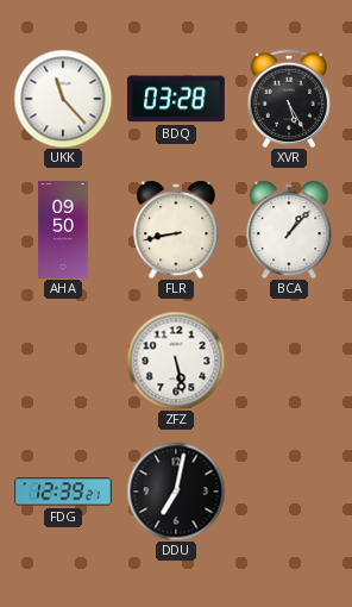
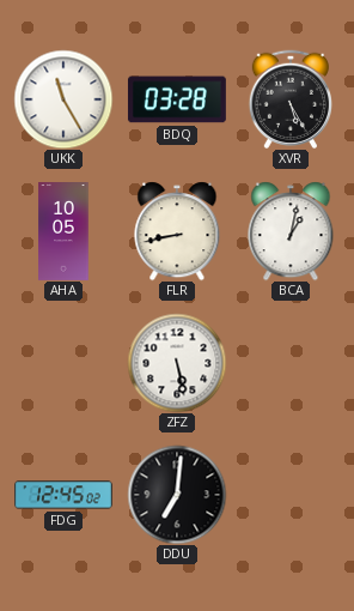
UKK: 11:23 -> 11:25
AHA: 09:50 -> 10:05
BCA: 1:07 -> 1:02
FDG: 12:39 -> 12:45
DDU: 7:02 -> 7:01
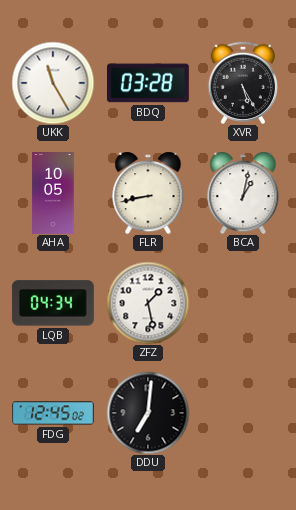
LQB: none -> 04:34
ZFZ: 5:28 -> 1:28
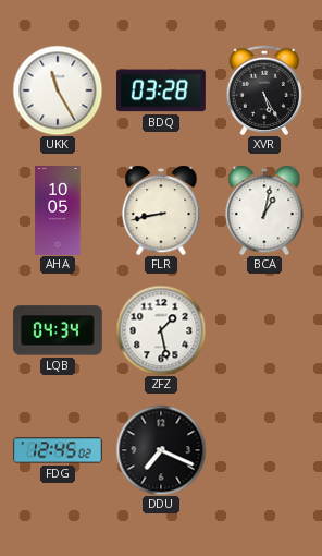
DDU: 7:01 -> 7:19
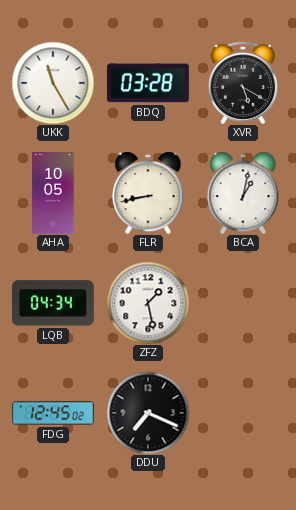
XVR: 5:25 -> 5:20
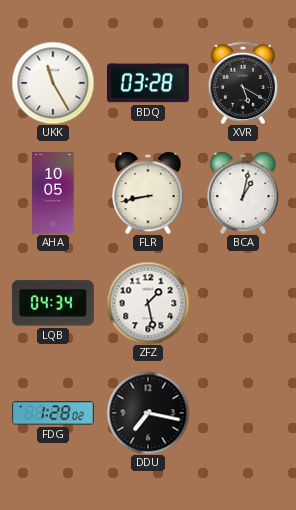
FDG: 12:45 -> 1:28
DDU: 7:19 -> 7:17
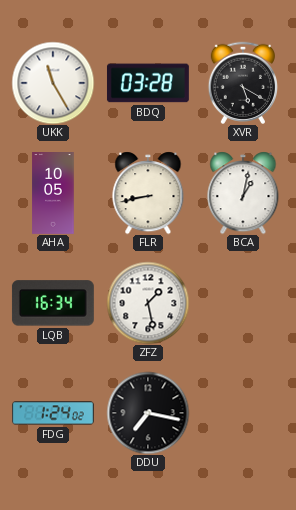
LQB: 04:34 -> 16:34
FDG: 1:28 -> 1:24
